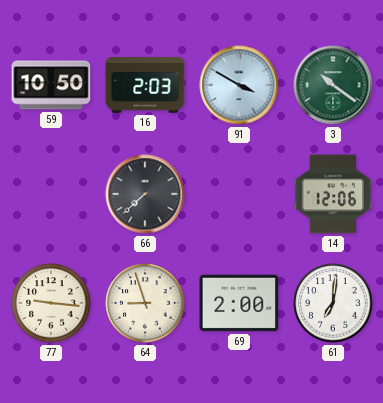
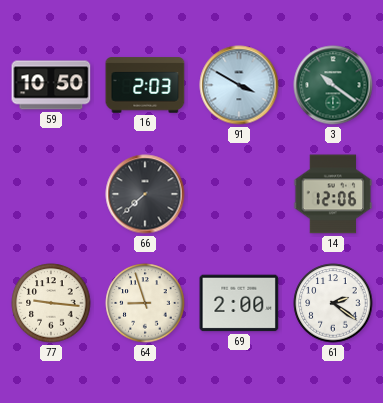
61: 7:01 -> 2:21
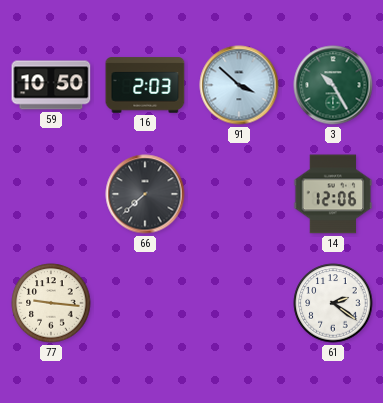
91: 3:50 -> 3:52
3: 10:21 -> 10:25
64: 8:57 -> none
69: 2:00 -> none
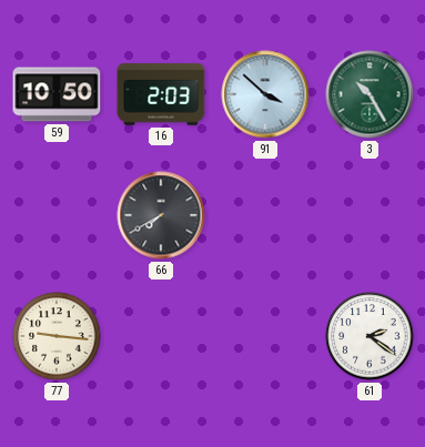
66: 7:38 -> 7:40
14: 12:06 -> none
